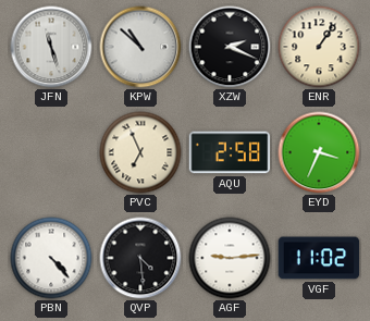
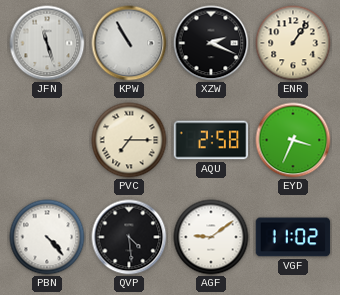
KPW: 10:52 -> 10:55
PVC: 6:56 -> 7:15
AGF: 9:14 -> 9:09
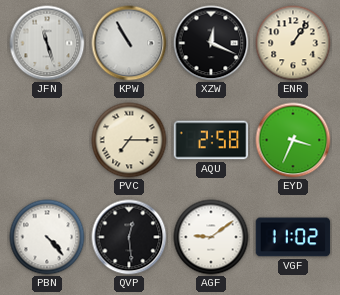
XZW: 2:19 -> 12:19
QVP: 4:29 -> 12:29
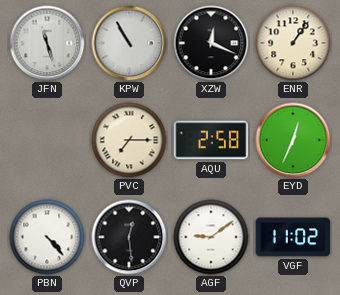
EYD: 3:34 -> 12:34
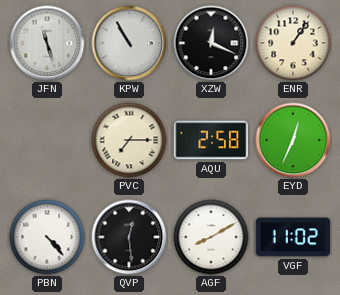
AGF: 9:09 -> 8:10
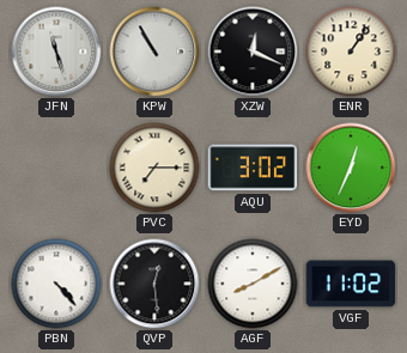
AQU: 2:58 -> 3:02
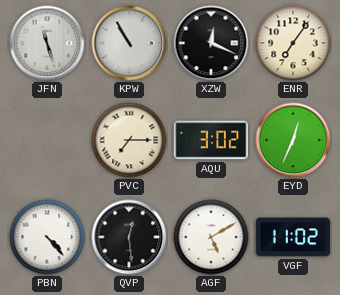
ENR: 1:06 -> 7:06
AGF: 8:10 -> 5:10
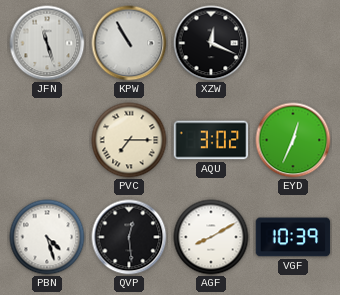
ENR: 7:06 -> none
PBN: 4:23 -> 4:27
AGF: 5:10 -> 8:10
VGF: 11:02 -> 10:39
